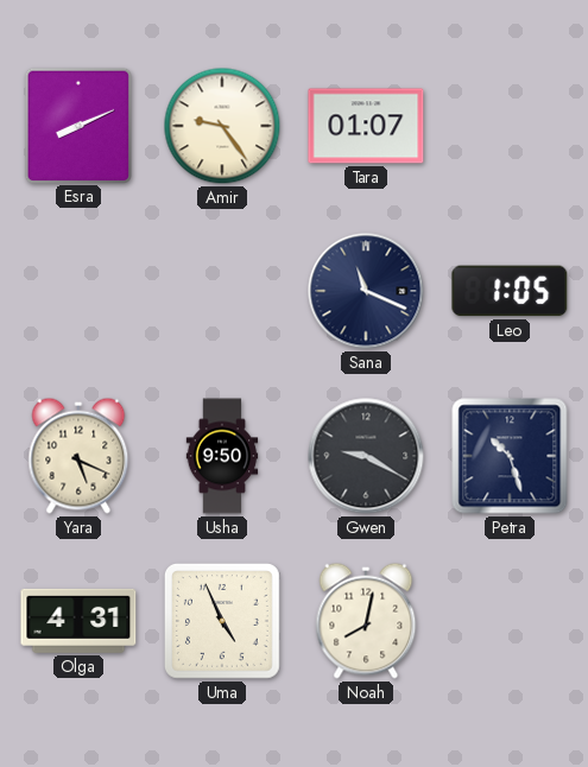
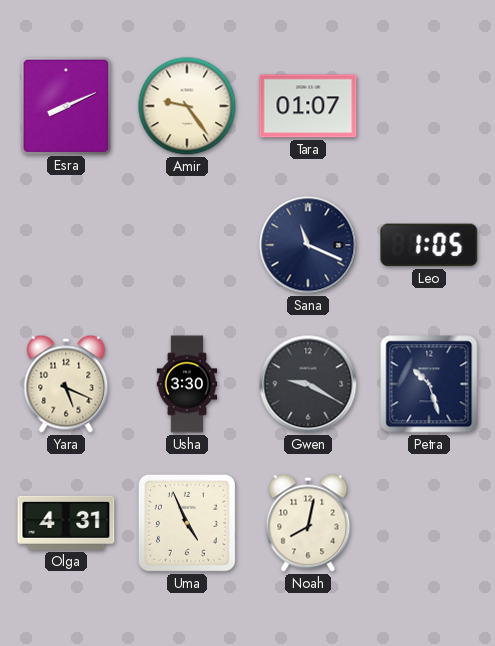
Usha: 9:50 -> 3:30
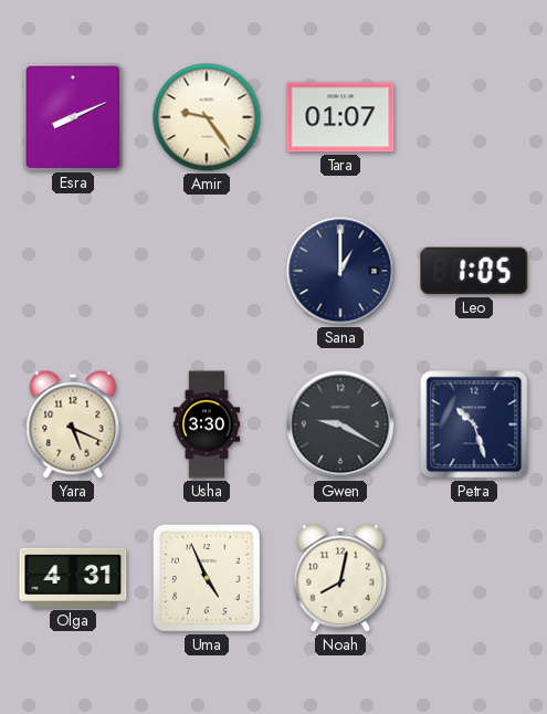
Sana: 11:19 -> 1:00
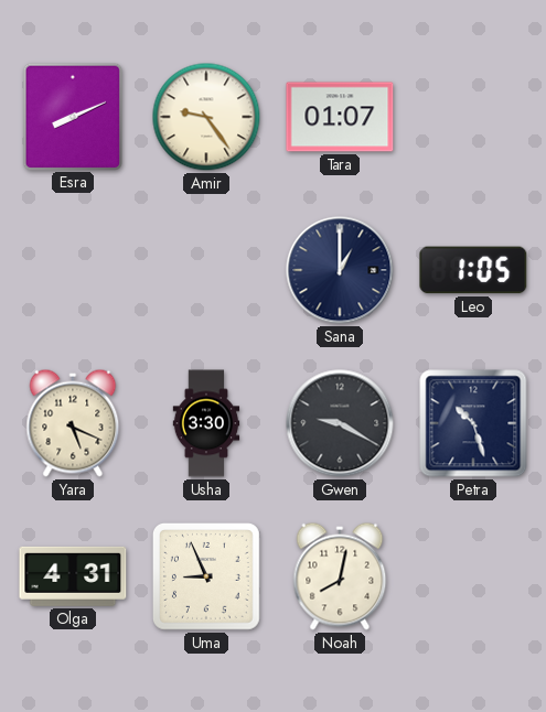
Uma: 4:56 -> 8:56
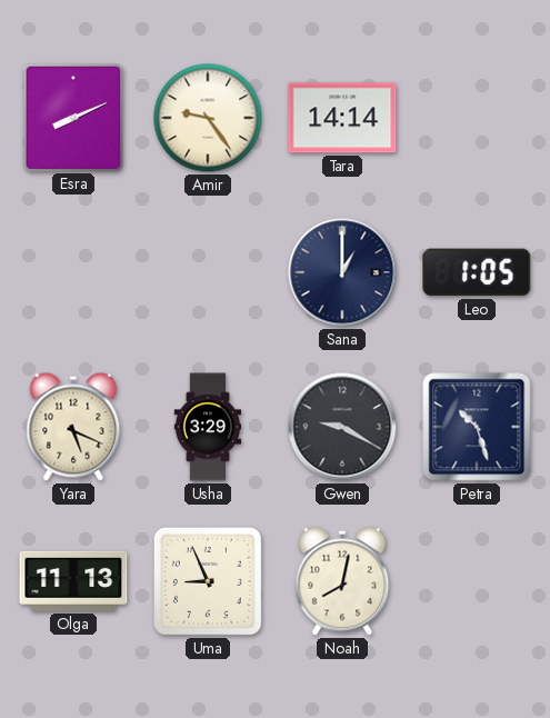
Tara: 01:07 -> 14:14
Usha: 3:30 -> 3:29
Olga: 4:31 -> 11:13
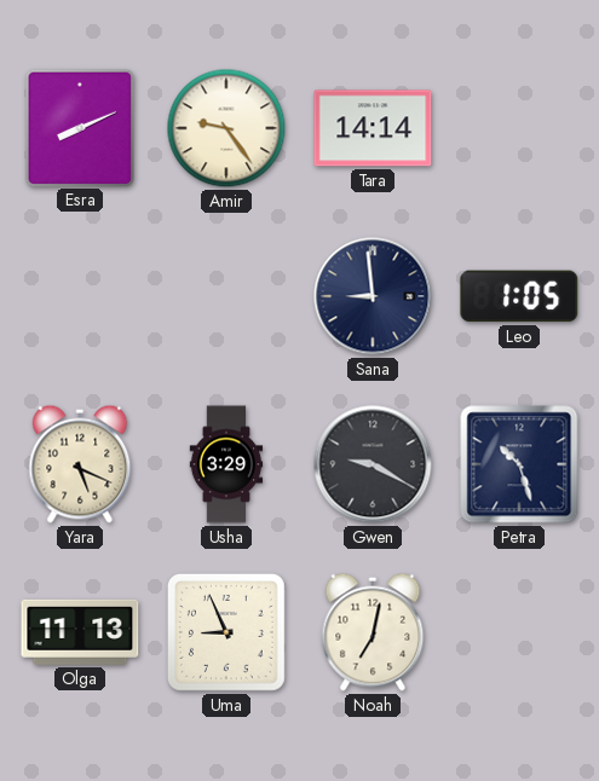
Sana: 1:00 -> 8:59
Noah: 8:02 -> 7:02
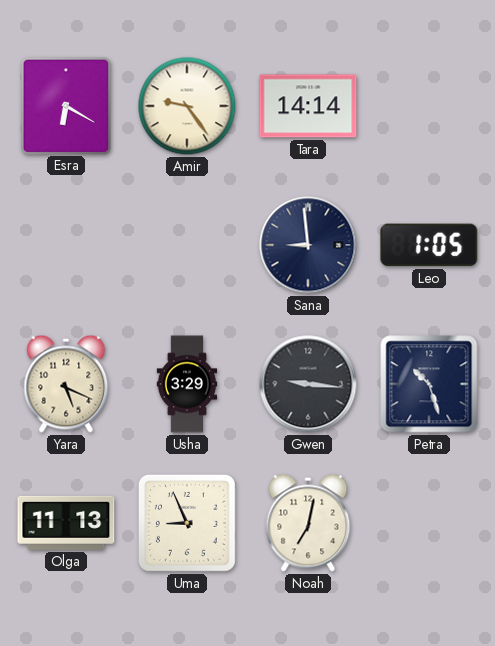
Esra: 8:11 -> 6:20
Gwen: 9:20 -> 9:16
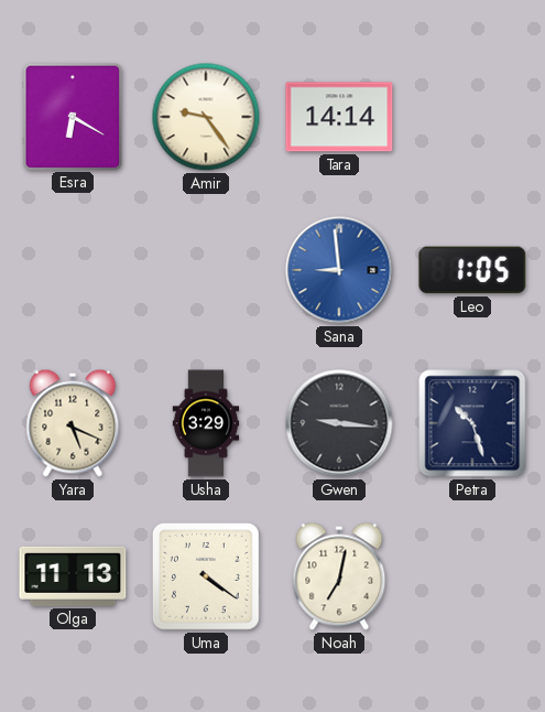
Sana dial: navy -> blue
Uma: 8:56 -> 4:21
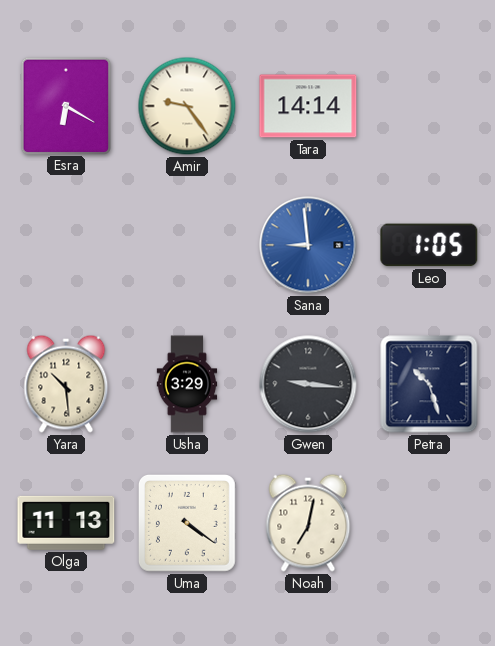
Yara: 5:19 -> 10:29
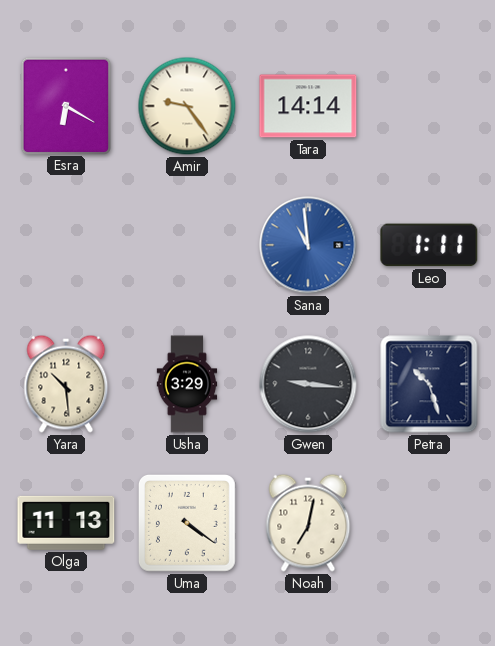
Sana: 8:59 -> 10:59
Leo: 1:05 -> 1:11
